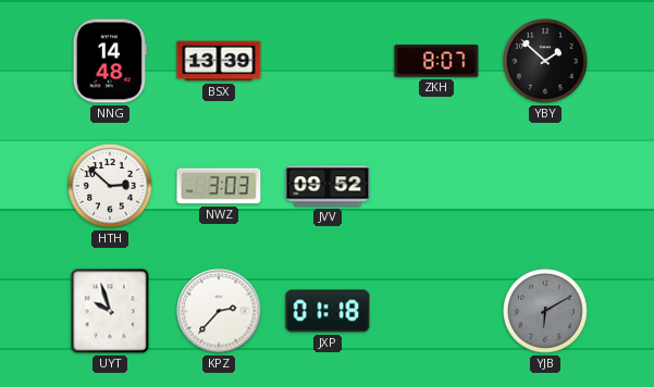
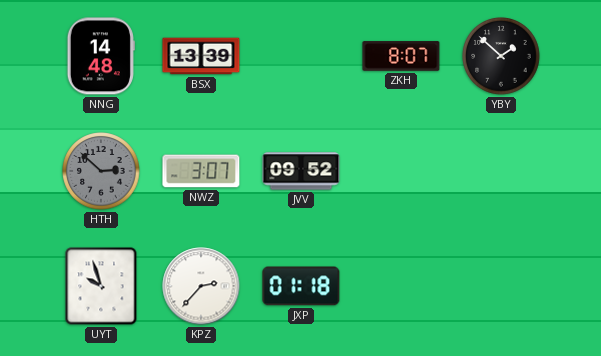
HTH dial: white -> grey
NWZ: 3:03 -> 3:07
YJB: 6:10 -> none
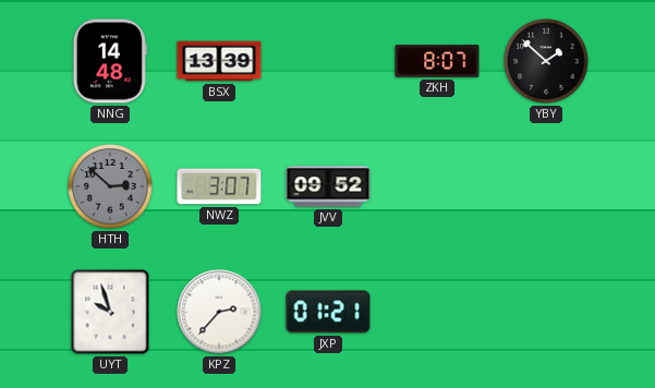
JXP: 01:18 -> 01:21
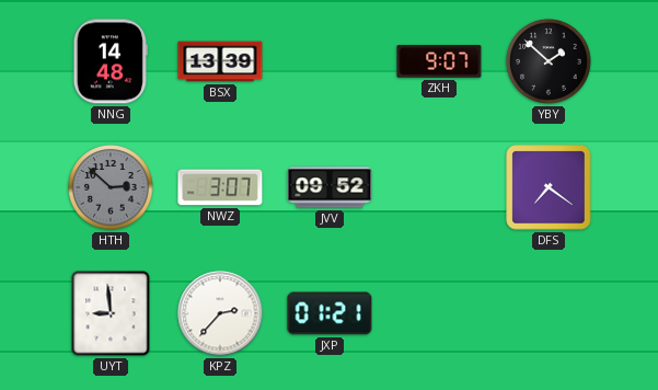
ZKH: 8:07 -> 9:07
DFS: none -> 7:21
UYT: 9:57 -> 8:59
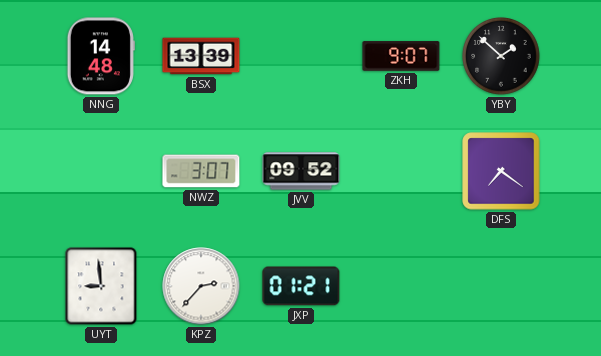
HTH: 2:52 -> none
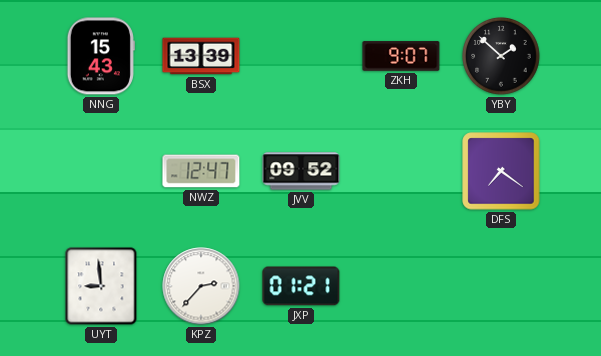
NNG: 14:48 -> 15:43
NWZ: 3:07 -> 12:47
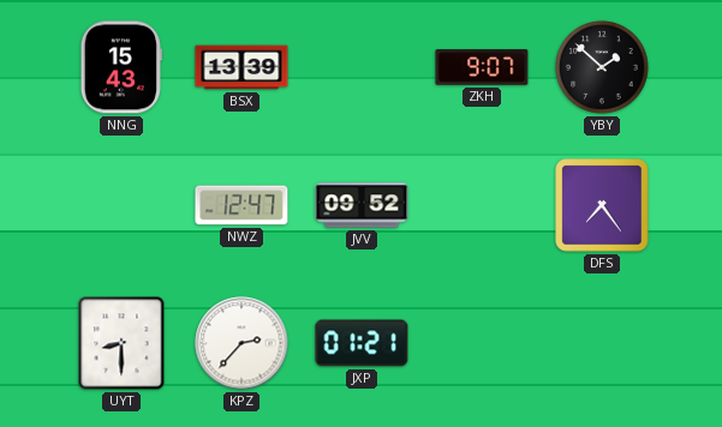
DFS: 7:21 -> 7:24
UYT: 8:59 -> 8:30
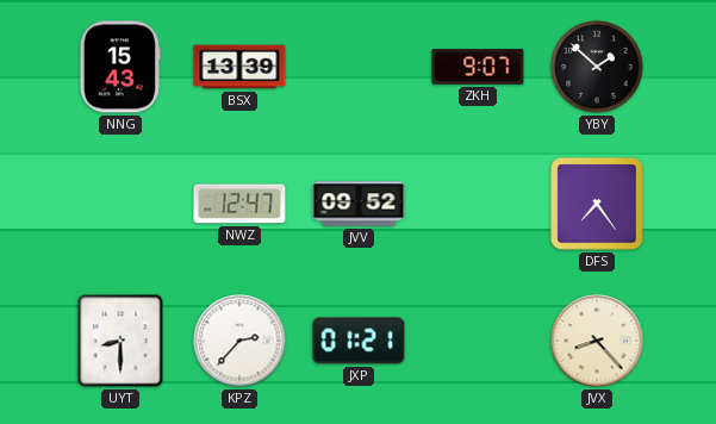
JVX: none -> 8:23
